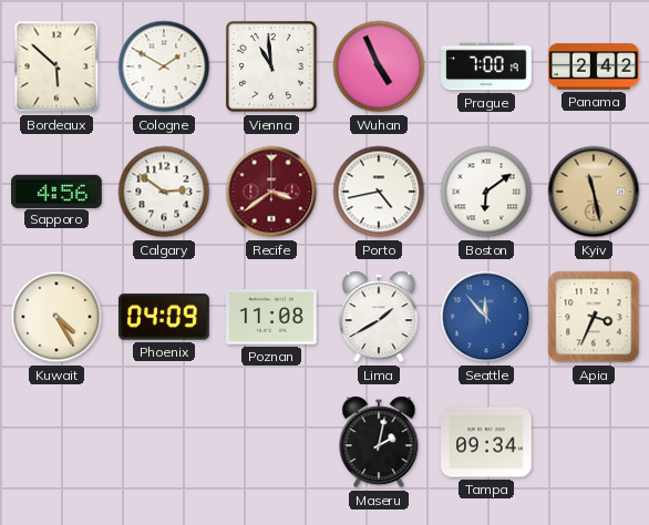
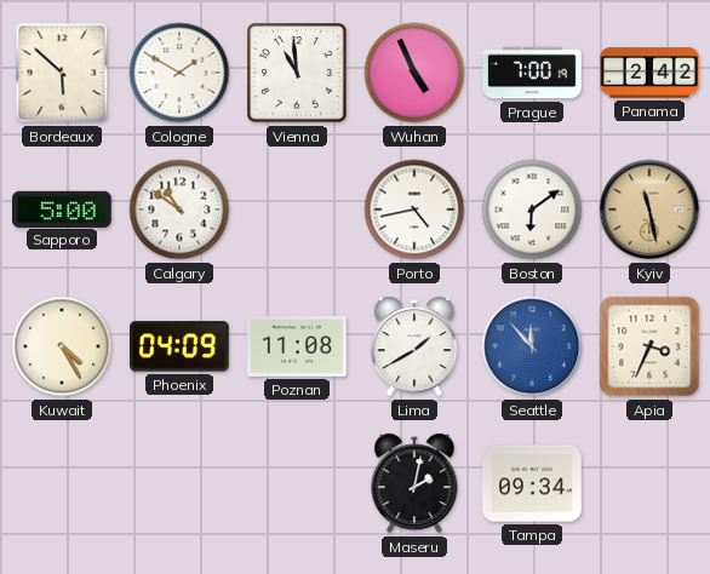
Sapporo: 4:56 -> 5:00
Calgary: 2:51 -> 10:51
Recife: 3:39 -> none
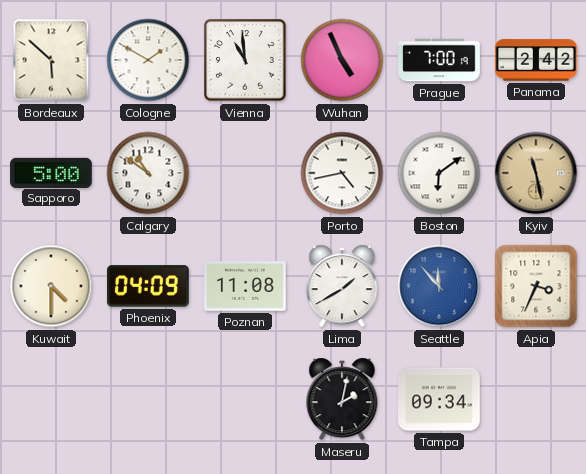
Kuwait: 4:25 -> 4:30
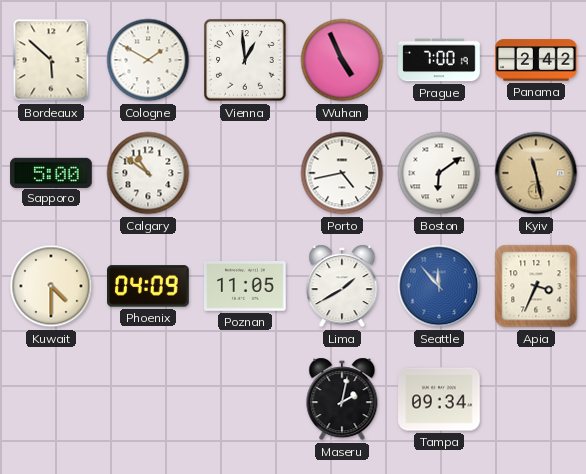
Vienna: 10:59 -> 12:59
Poznan: 11:08 -> 11:05
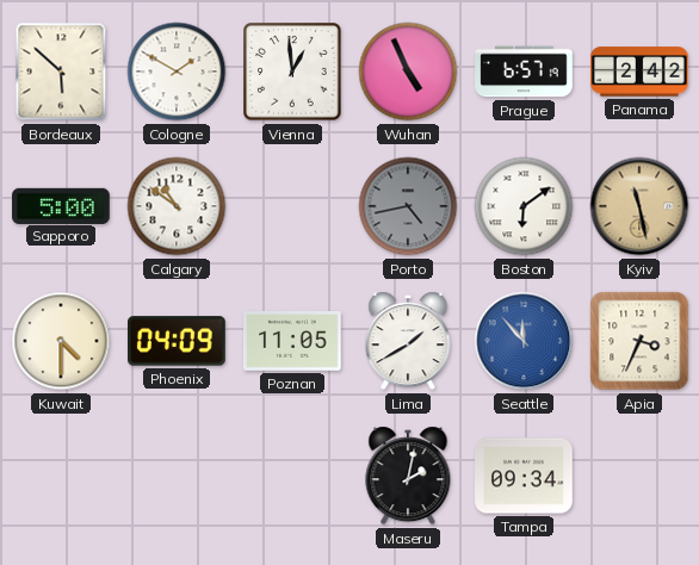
Prague: 7:00 -> 6:57
Porto dial: white -> grey
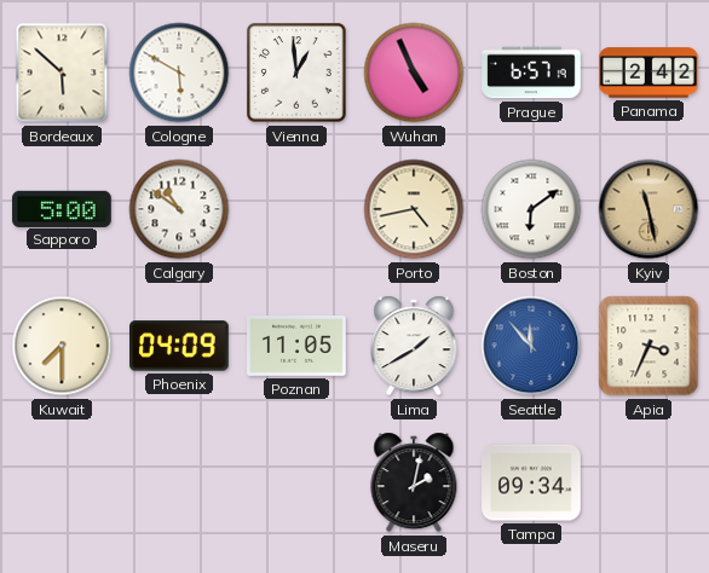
Cologne: 1:50 -> 5:50
Porto dial: grey -> cream
Kuwait: 4:30 -> 7:30
